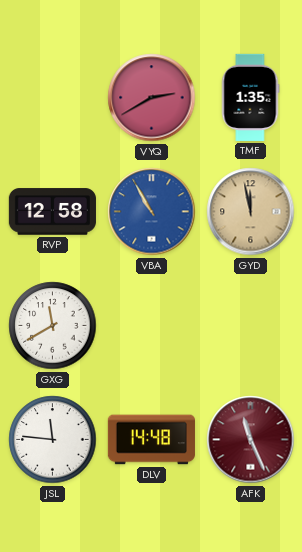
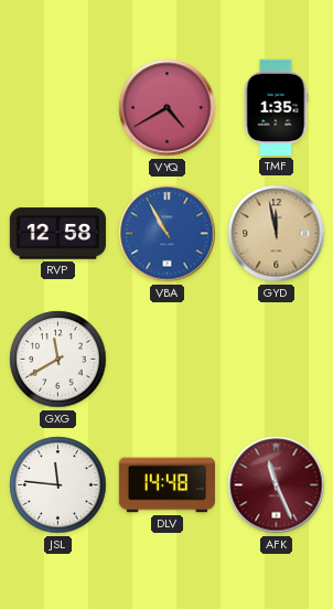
VYQ: 2:40 -> 4:40
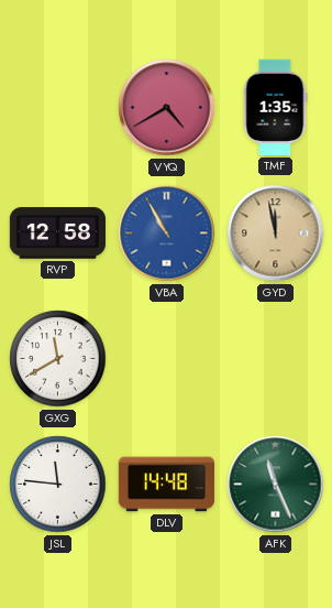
AFK dial: burgundy -> green
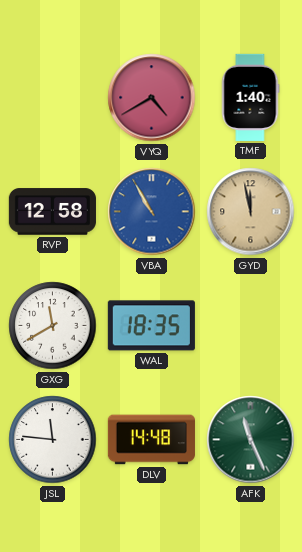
TMF: 1:35 -> 1:40
WAL: none -> 18:35
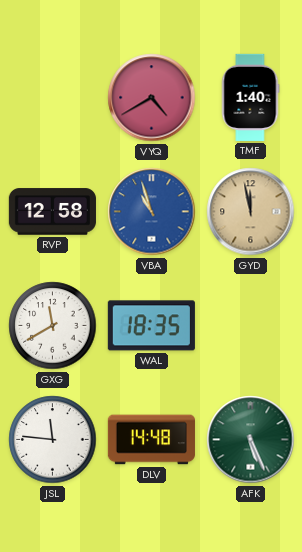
VBA: 10:55 -> 10:57
AFK: 11:26 -> 5:26
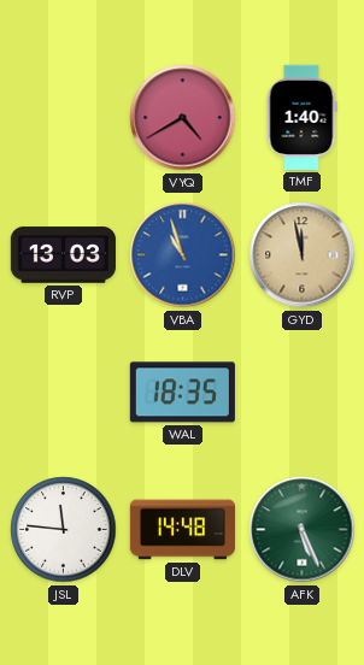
RVP: 12:58 -> 13:03
GXG: 11:40 -> none
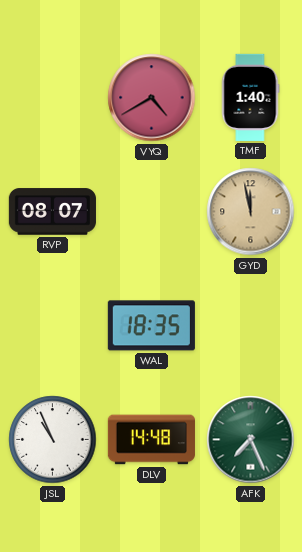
RVP: 13:03 -> 08:07
VBA: 10:57 -> none
JSL: 11:46 -> 10:56
AFK: 5:26 -> 7:26
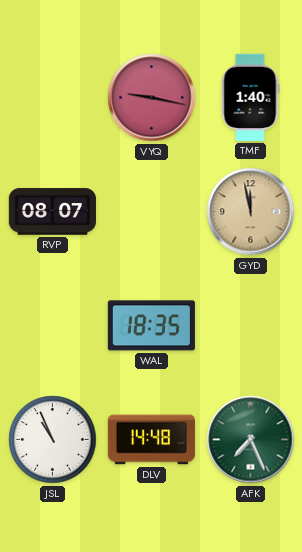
VYQ: 4:40 -> 9:17
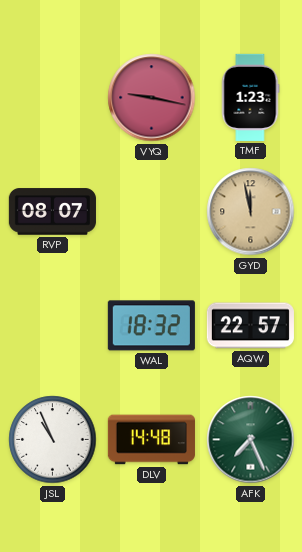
TMF: 1:40 -> 1:23
WAL: 18:35 -> 18:32
AQW: none -> 22:57
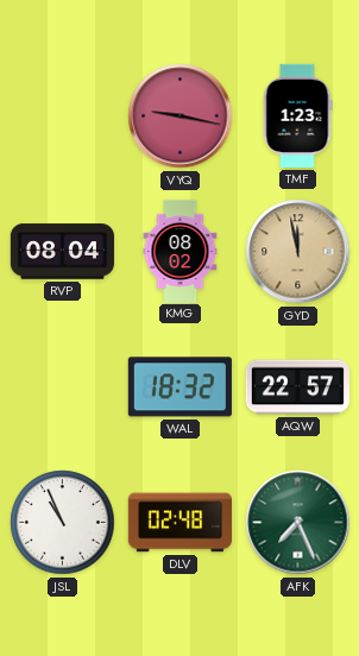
RVP: 08:07 -> 08:04
KMG: none -> 08:02
DLV: 14:48 -> 02:48
